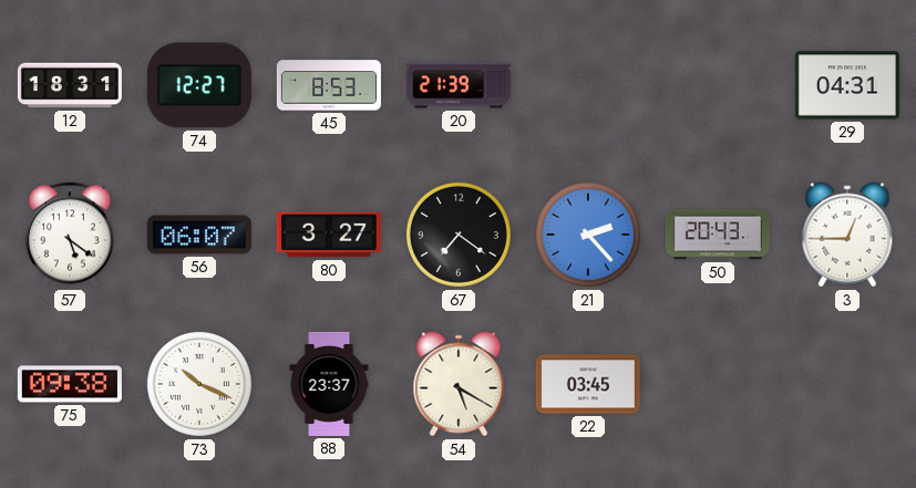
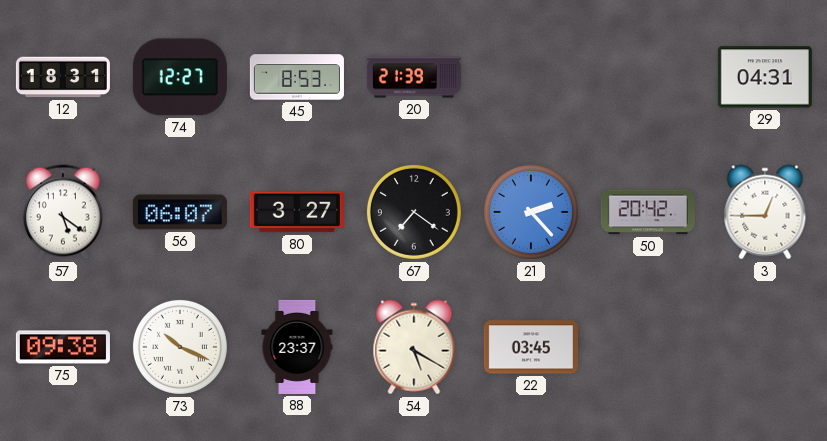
50: 20:43 -> 20:42
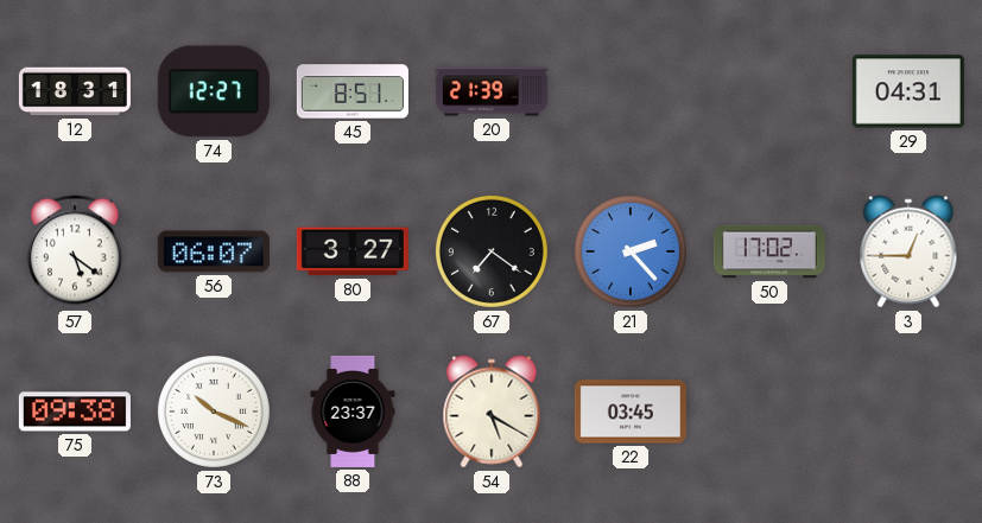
45: 8:53 -> 8:51
50: 20:42 -> 17:02
